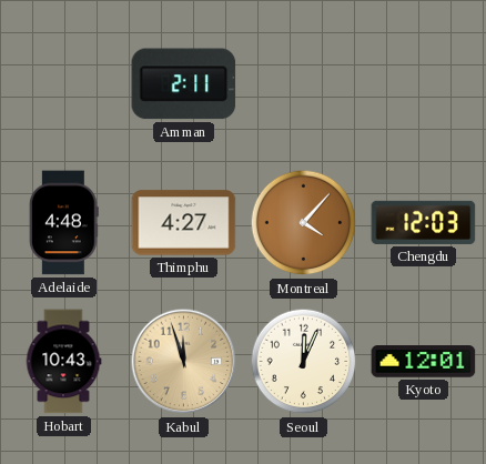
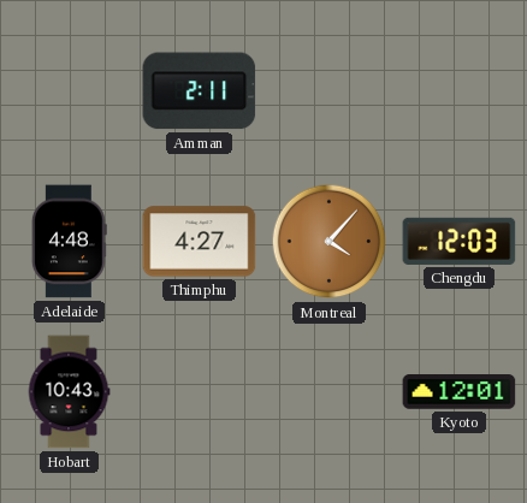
Kabul: 11:57 -> none
Seoul: 12:04 -> none
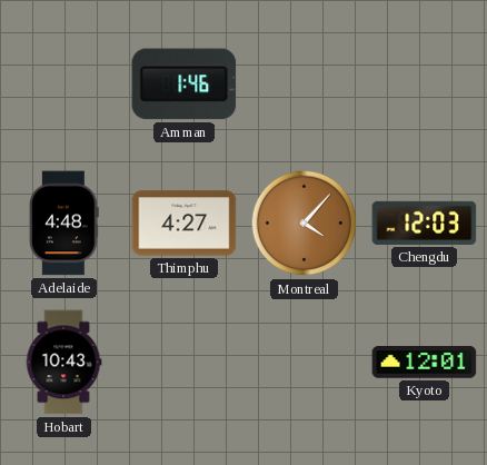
Amman: 2:11 -> 1:46
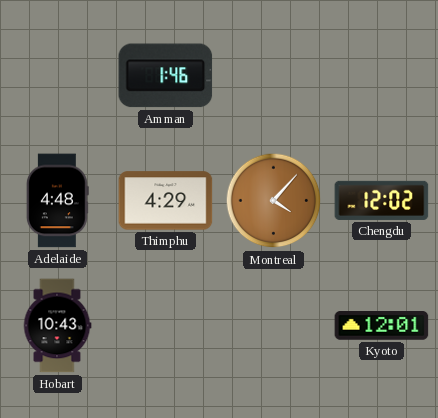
Thimphu: 4:27 -> 4:29
Chengdu: 12:03 -> 12:02
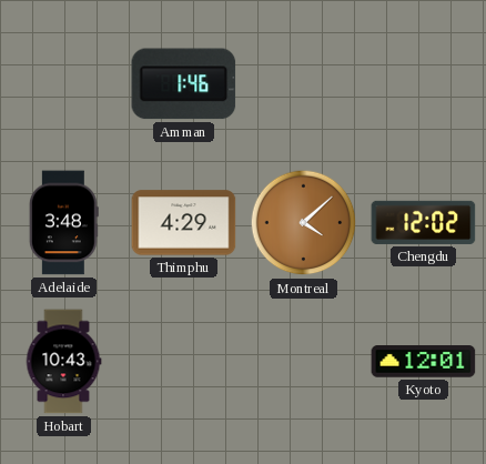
Adelaide: 4:48 -> 3:48
Montreal: 4:07 -> 4:08
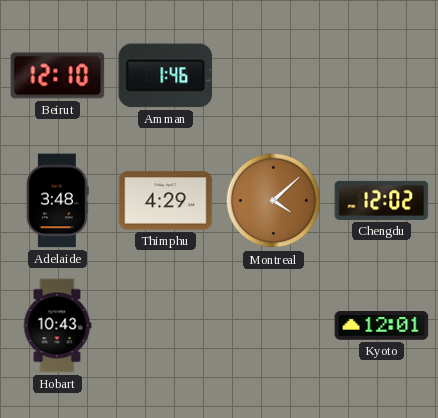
Beirut: none -> 12:10
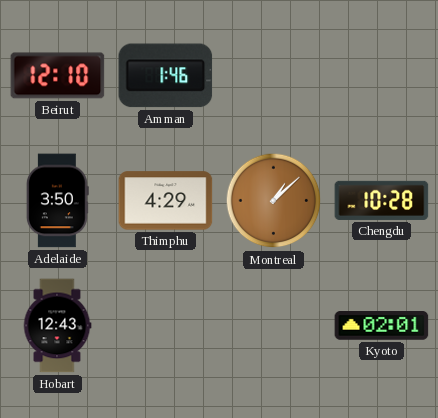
Adelaide: 3:48 -> 3:50
Montreal: 4:08 -> 1:08
Chengdu: 12:02 -> 10:28
Hobart: 10:43 -> 12:43
Kyoto: 12:01 -> 02:01
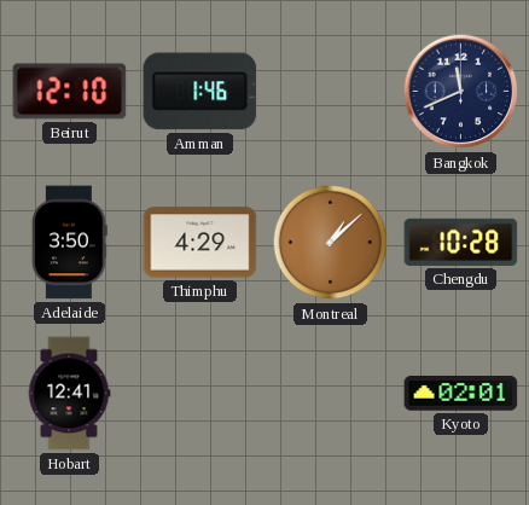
Bangkok: none -> 11:41
Hobart: 12:43 -> 12:41
